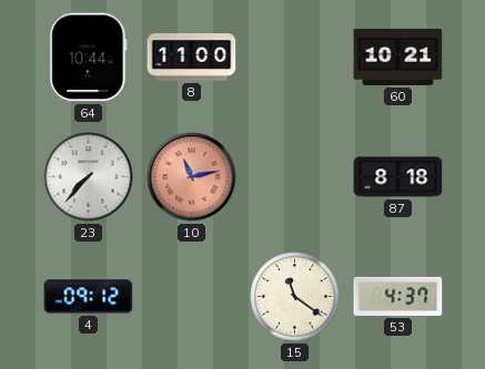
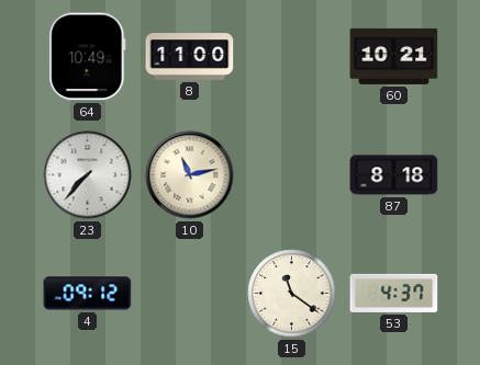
64: 10:44 -> 10:49
10 dial: salmon -> cream
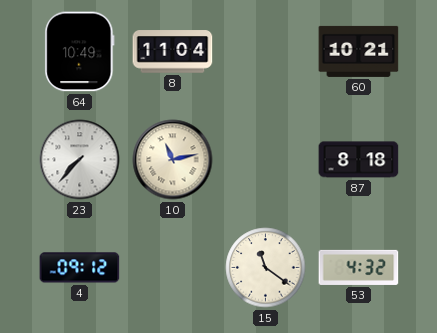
8: 11:00 -> 11:04
53: 4:37 -> 4:32
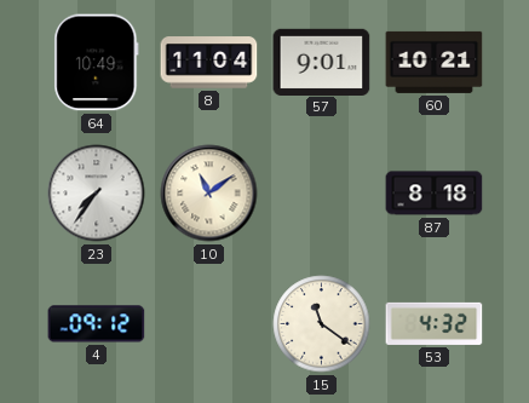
57: none -> 9:01
23: 7:37 -> 7:36
10: 11:13 -> 11:09
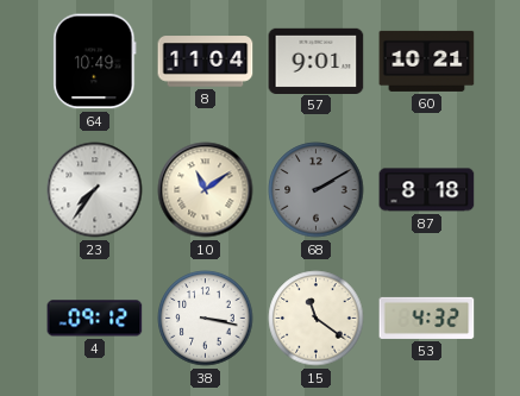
68: none -> 2:10
38: none -> 3:17
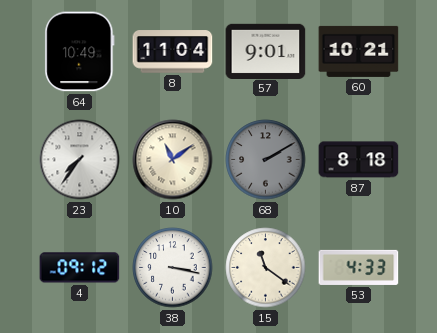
53: 4:32 -> 4:33
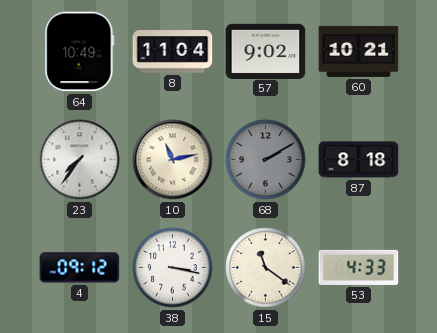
57: 9:01 -> 9:02
10: 11:09 -> 11:13
